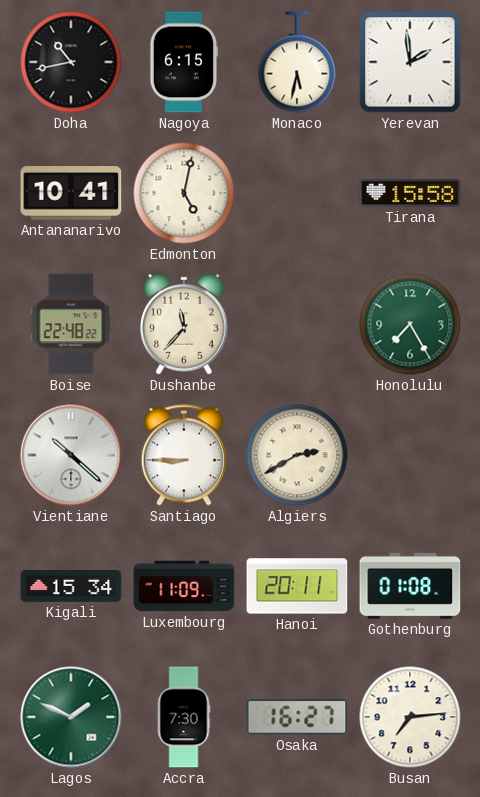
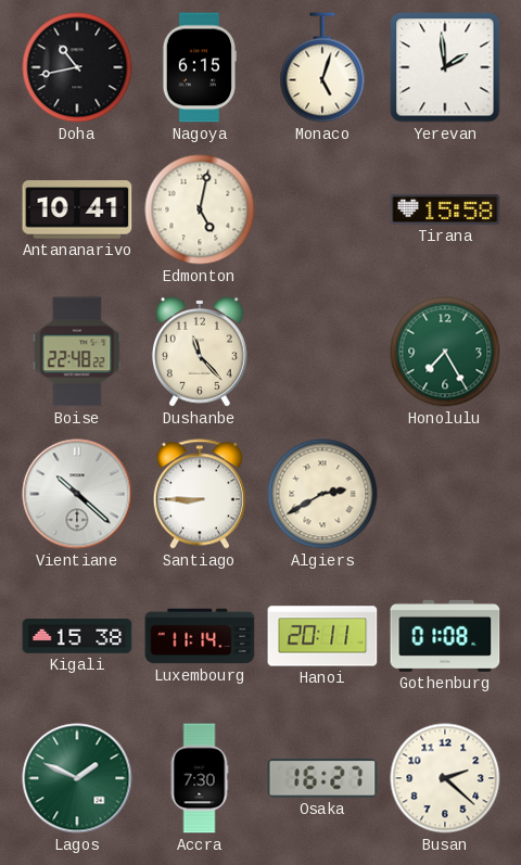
Monaco: 5:32 -> 5:03
Dushanbe: 11:37 -> 11:23
Kigali: 15:34 -> 15:38
Luxembourg: 11:09 -> 11:14
Busan: 7:14 -> 2:22
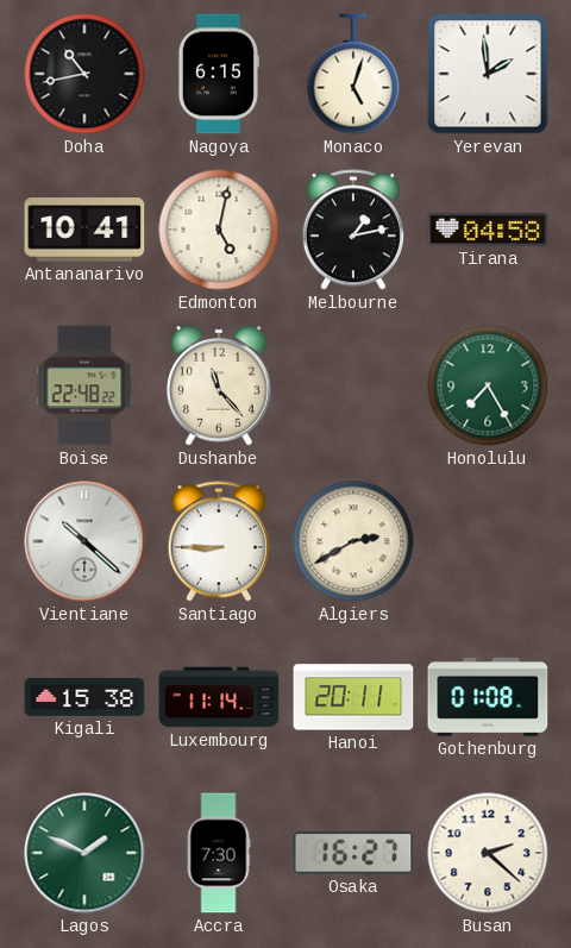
Melbourne: none -> 1:13
Tirana: 15:58 -> 04:58
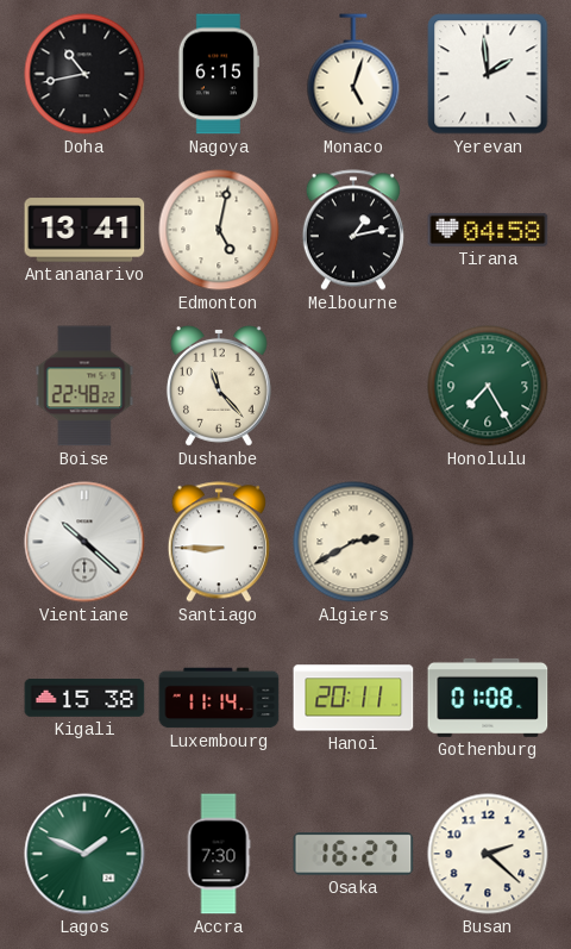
Antananarivo: 10:41 -> 13:41
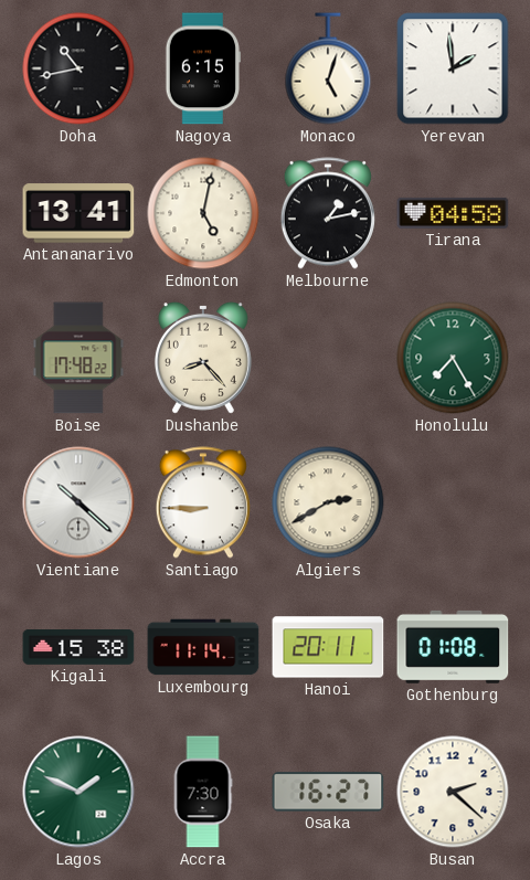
Boise: 22:48 -> 17:48
Dushanbe: 11:23 -> 8:23
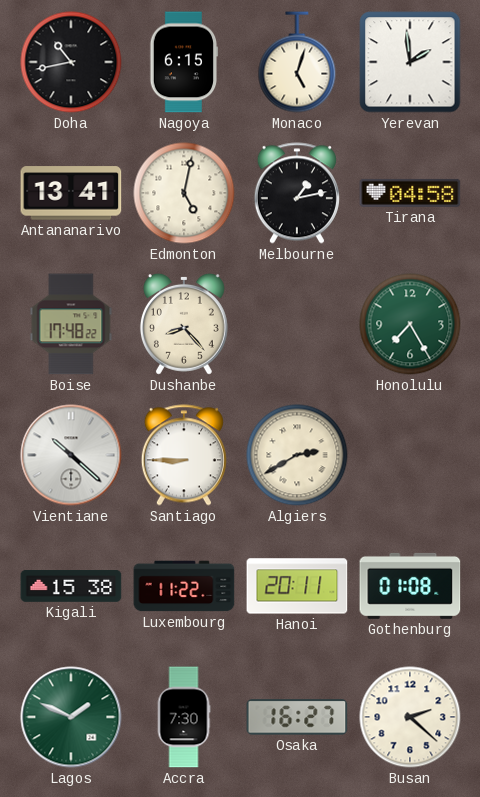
Luxembourg: 11:14 -> 11:22
